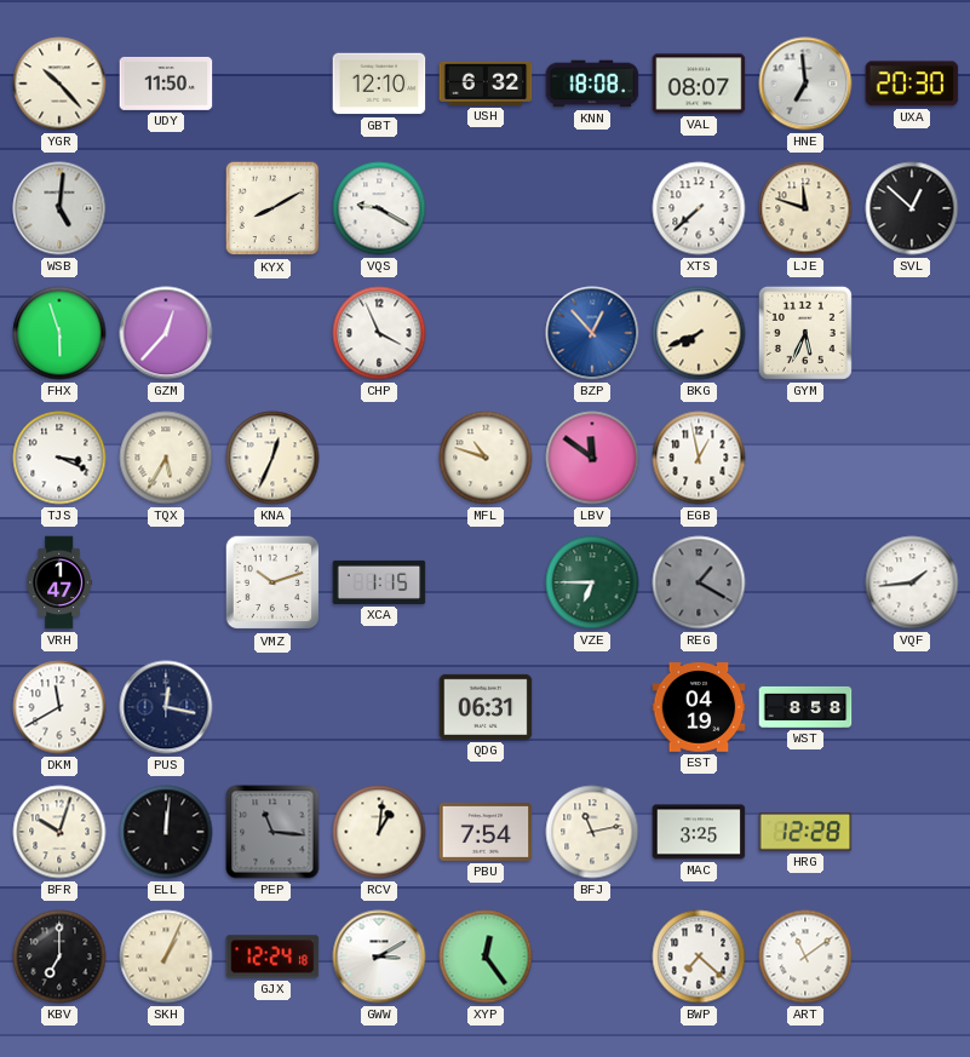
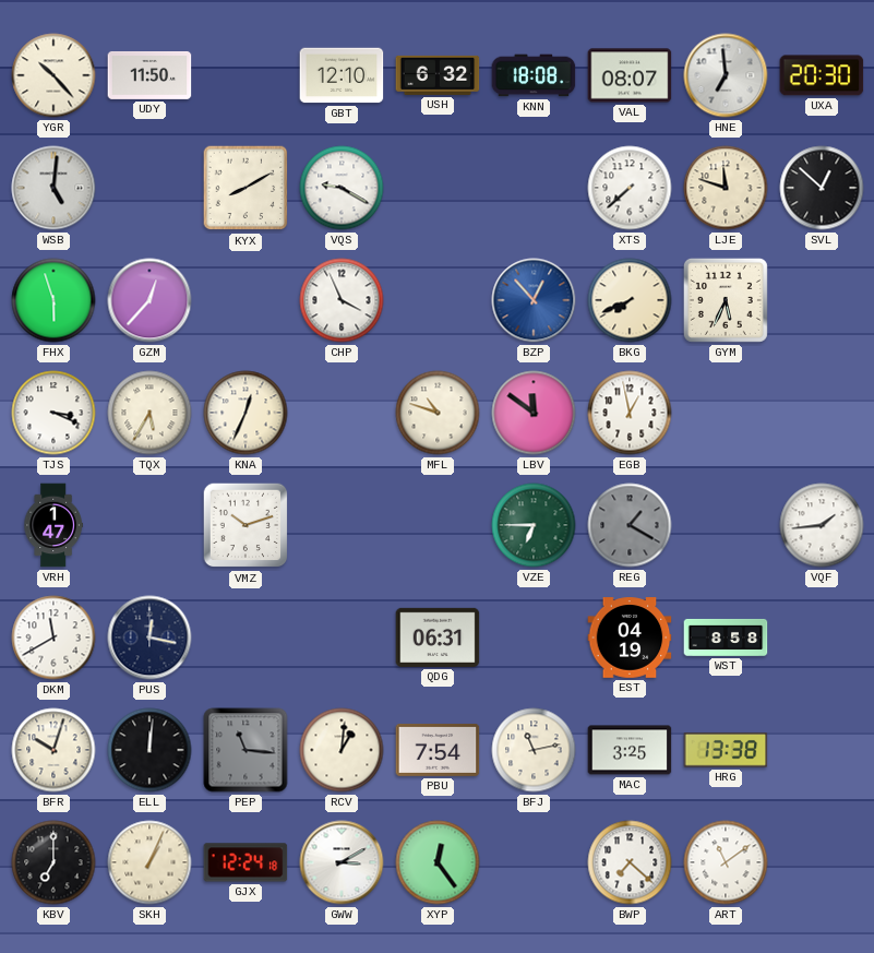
XCA: 1:15 -> none
HRG: 12:28 -> 13:38
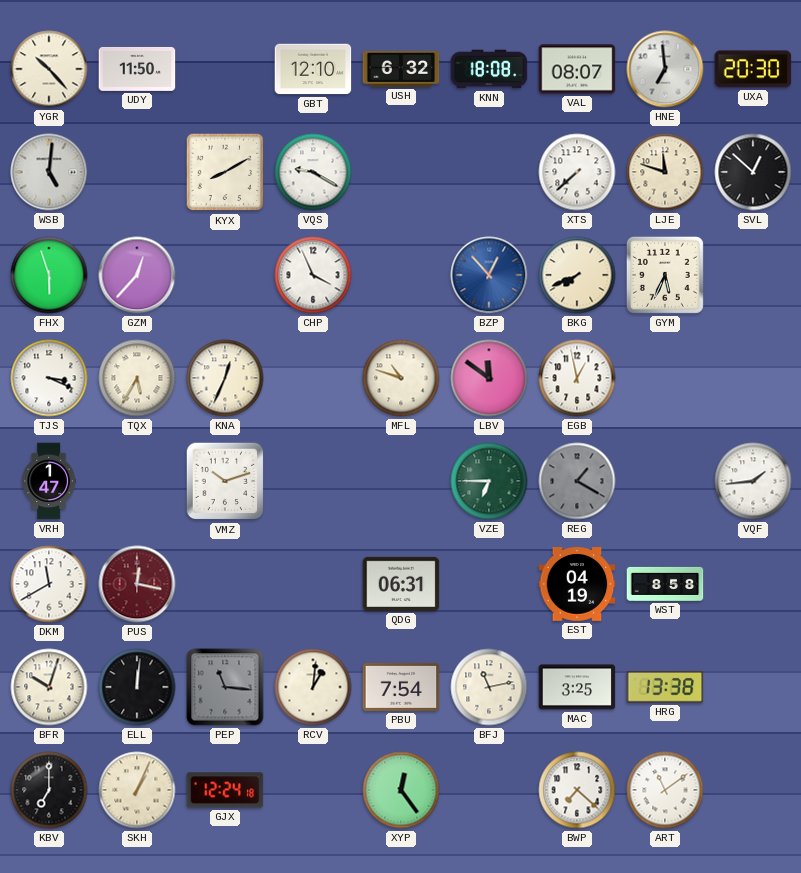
PUS dial: navy -> burgundy
GWW: 3:10 -> none
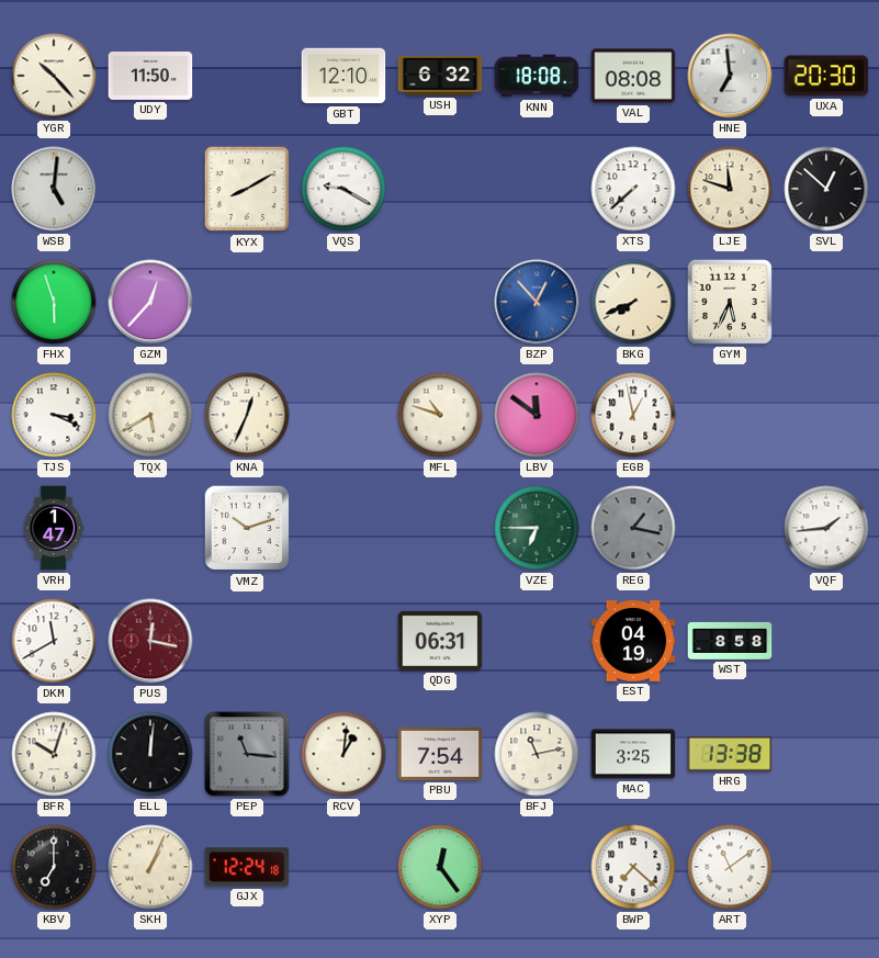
VAL: 08:07 -> 08:08
CHP: 3:56 -> none
TQX: 5:35 -> 5:40
REG: 1:20 -> 1:17
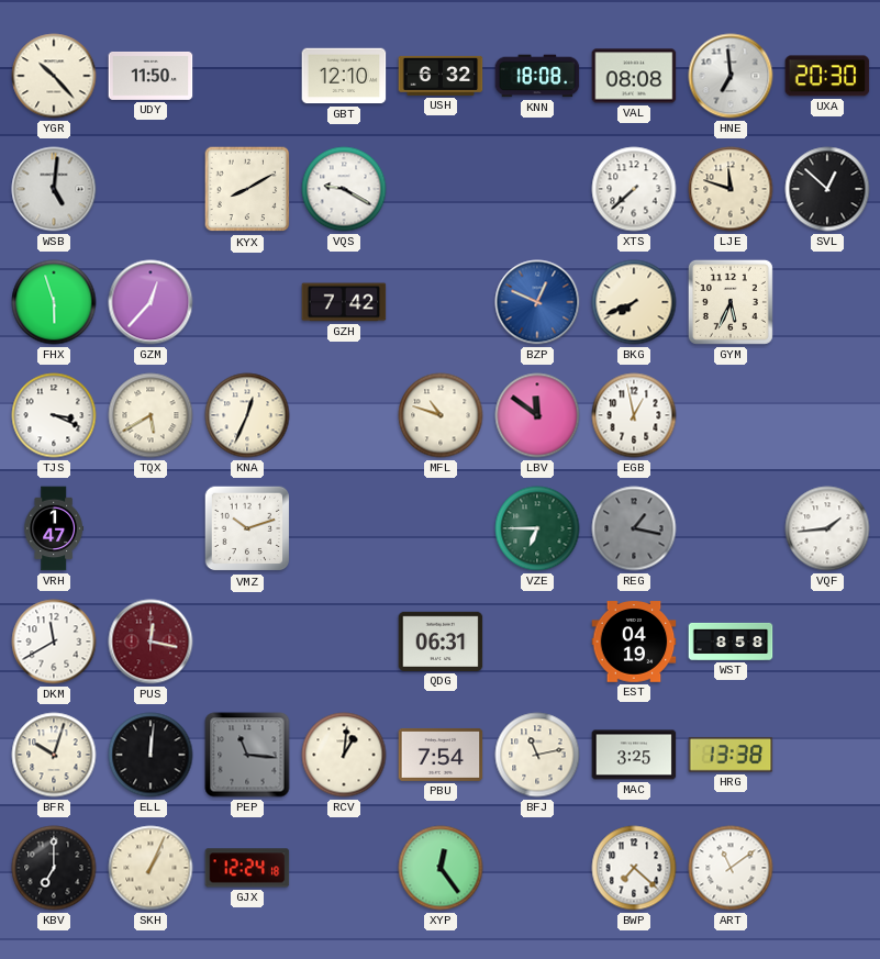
GZH: none -> 7:42
BZP: 12:53 -> 12:49
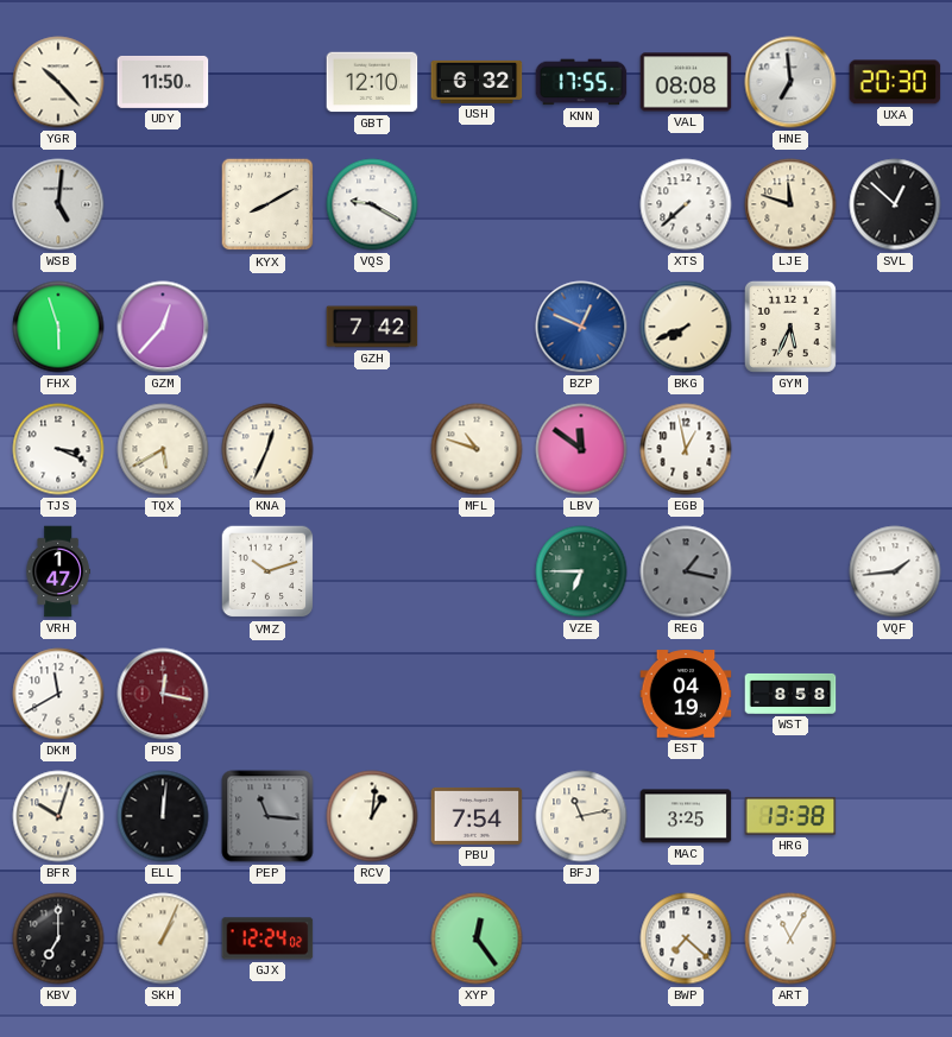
KNN: 18:08 -> 17:55
QDG: 06:31 -> none
GJX: 12:24:18 -> 12:24:02
ART: 11:09 -> 11:05
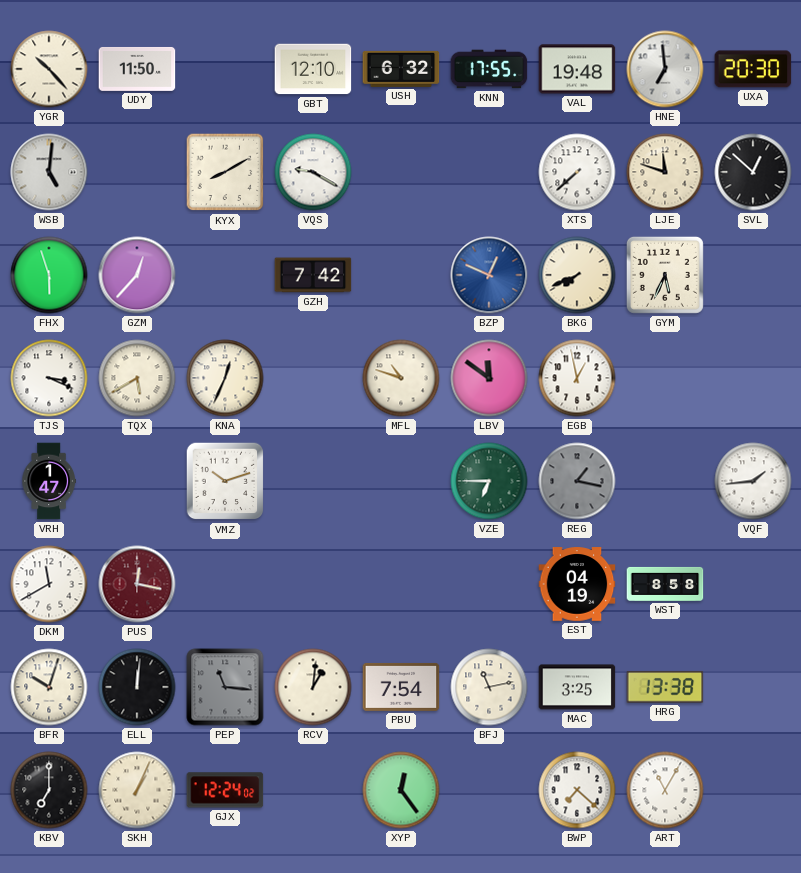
VAL: 08:08 -> 19:48
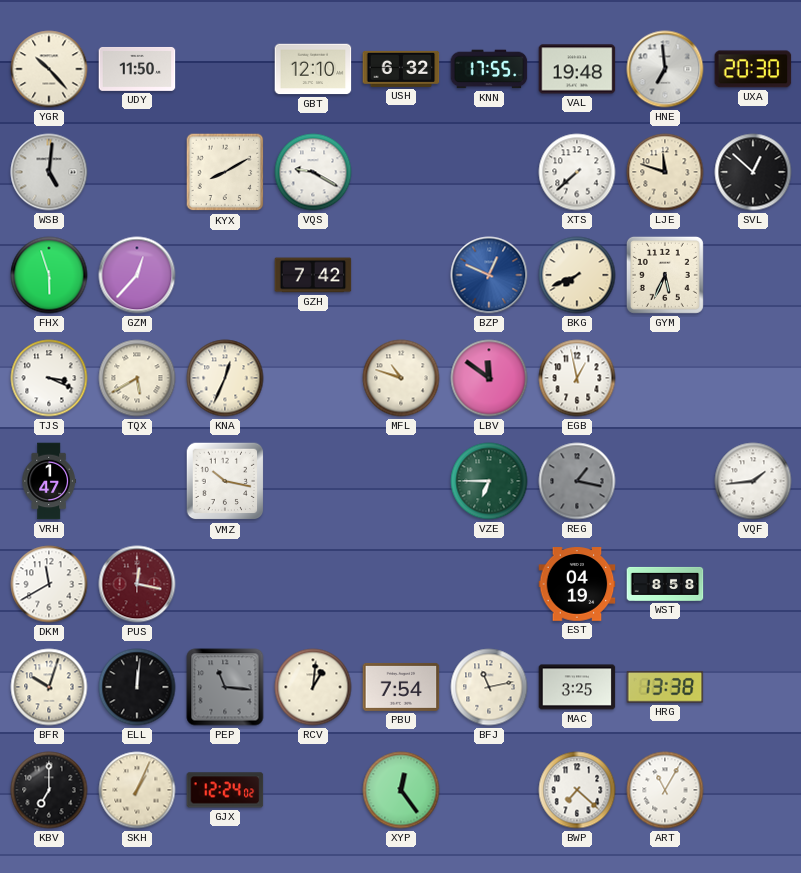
VMZ: 10:12 -> 10:17
